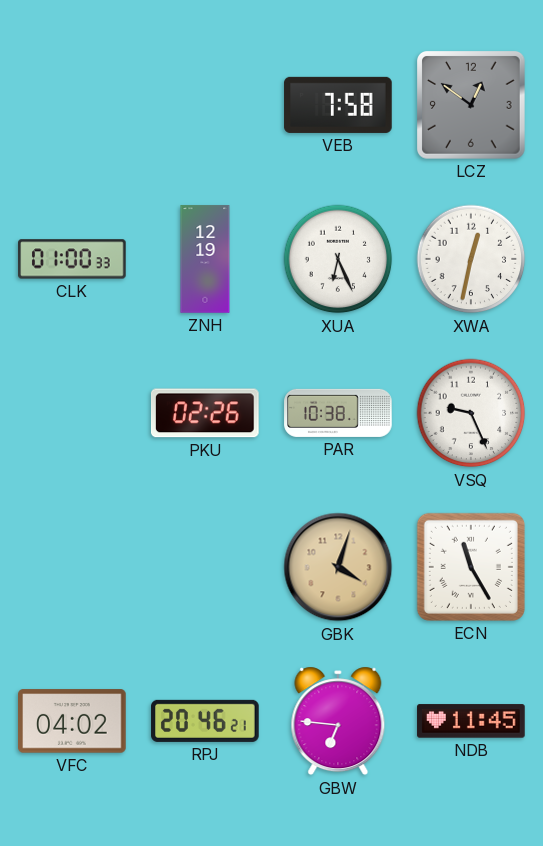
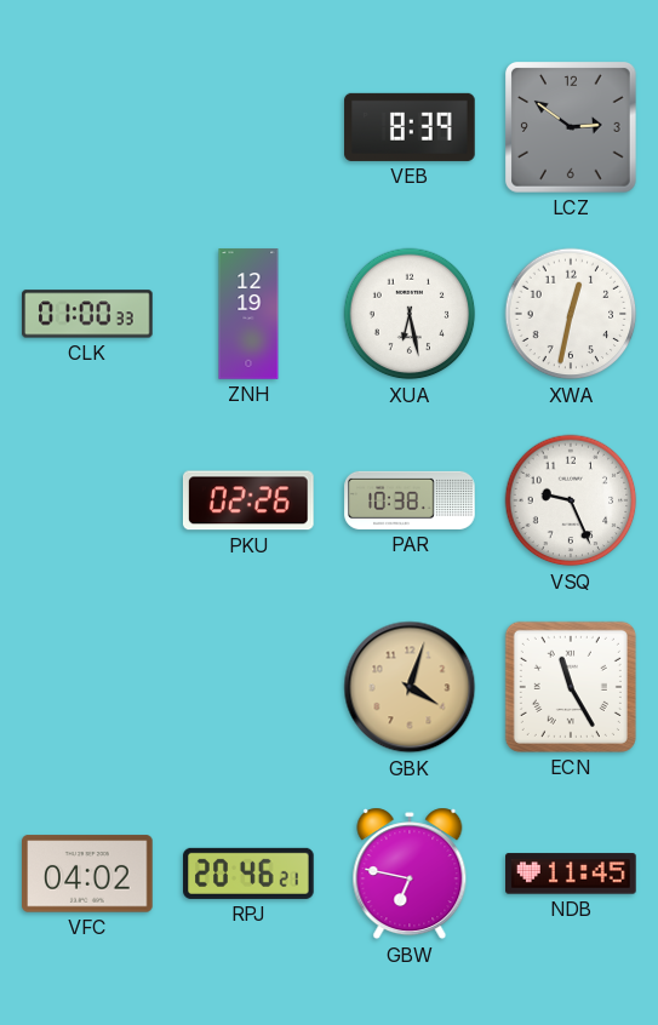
VEB: 7:58 -> 8:39
LCZ: 12:51 -> 2:51
XUA: 6:26 -> 6:28
GBW: 6:46 -> 6:47
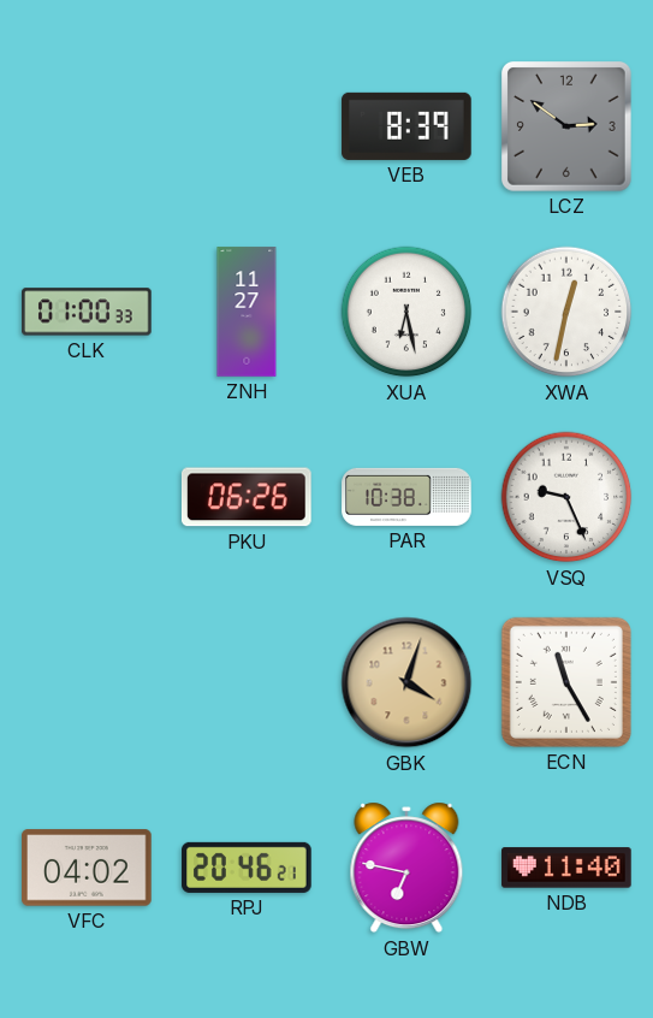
ZNH: 12:19 -> 11:27
PKU: 02:26 -> 06:26
NDB: 11:45 -> 11:40
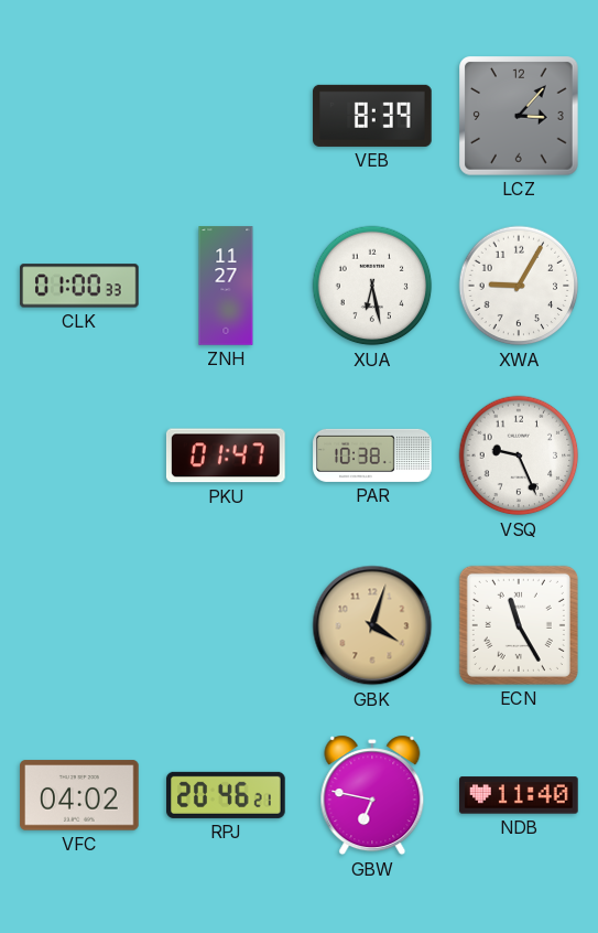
LCZ: 2:51 -> 3:07
XWA: 12:32 -> 9:05
PKU: 06:26 -> 01:47
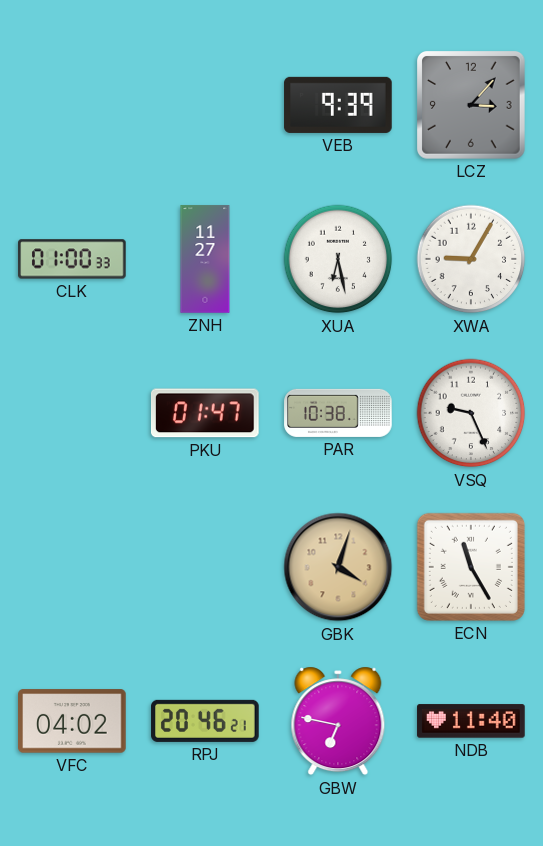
VEB: 8:39 -> 9:39
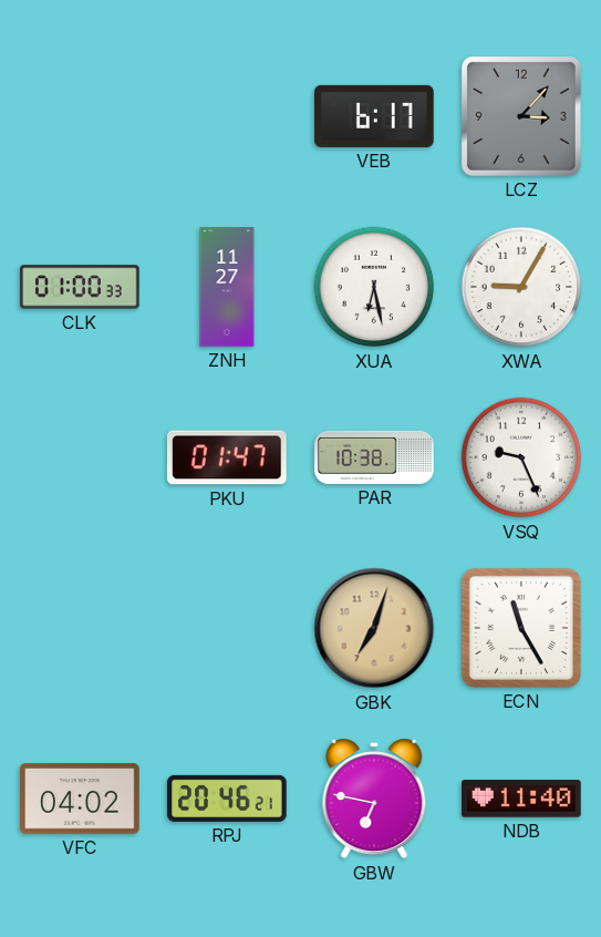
VEB: 9:39 -> 6:17
GBK: 4:03 -> 7:03
